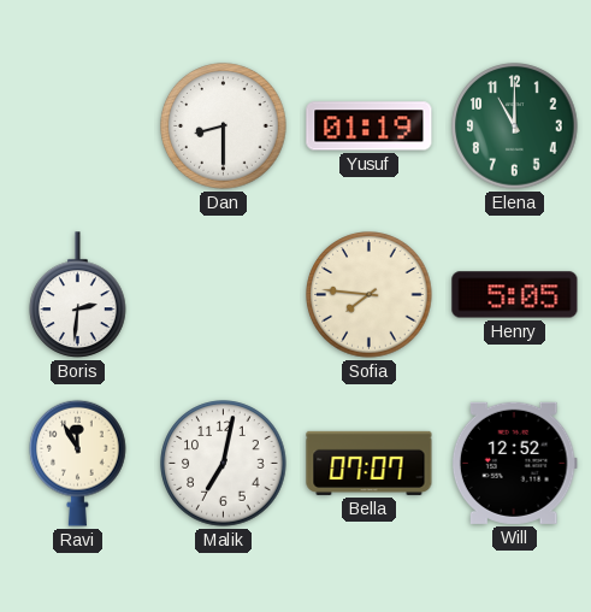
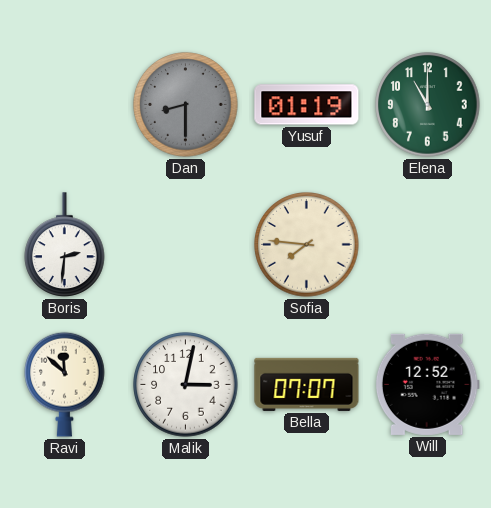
Dan dial: white -> grey
Henry: 5:05 -> none
Ravi: 11:55 -> 11:52
Malik: 7:02 -> 3:02
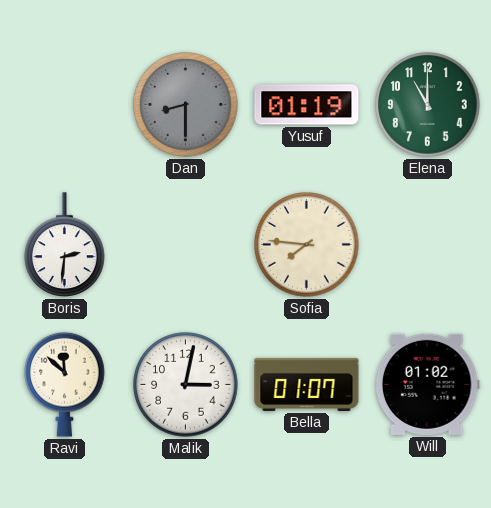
Bella: 07:07 -> 01:07
Will: 12:52 -> 01:02
